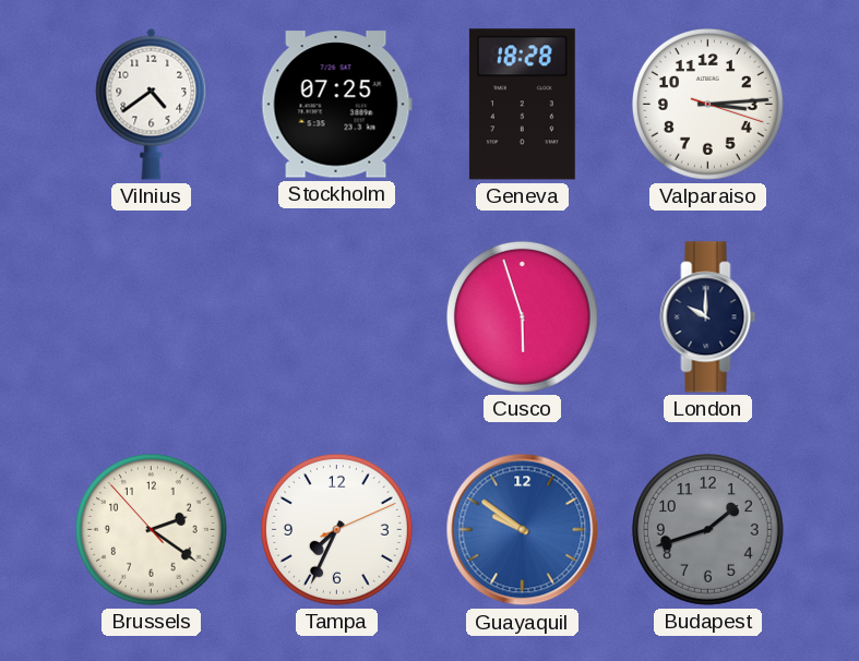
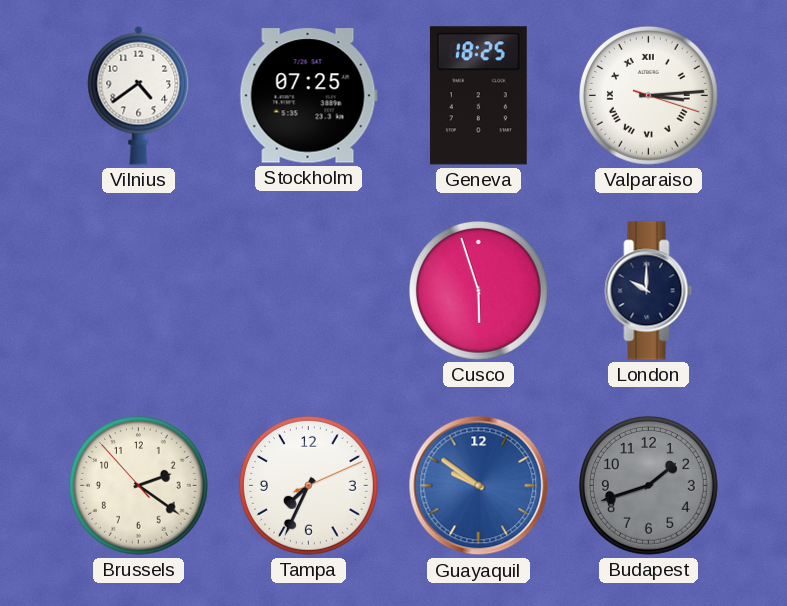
Geneva: 18:28 -> 18:25
Valparaiso numerals: Arabic -> Roman
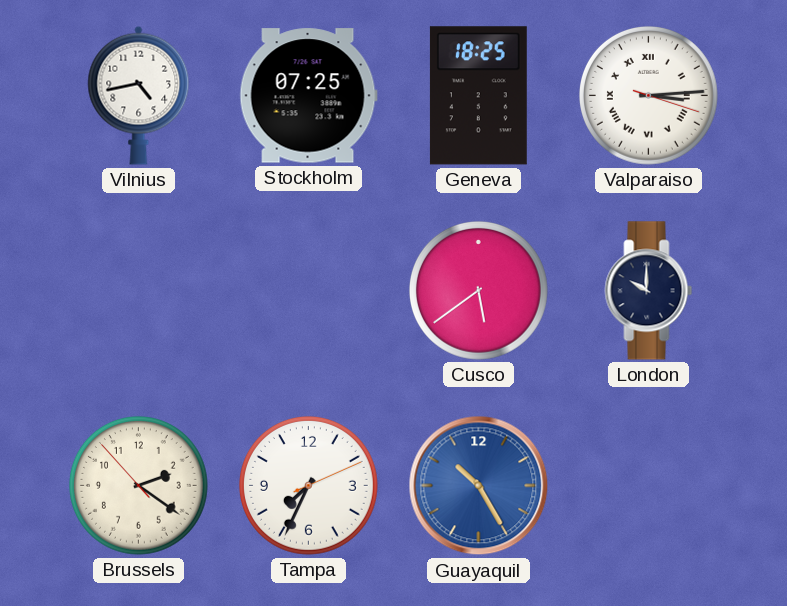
Vilnius: 4:39 -> 4:43
Cusco: 5:57 -> 5:39
Guayaquil: 9:51 -> 10:25
Budapest: 1:42 -> none
